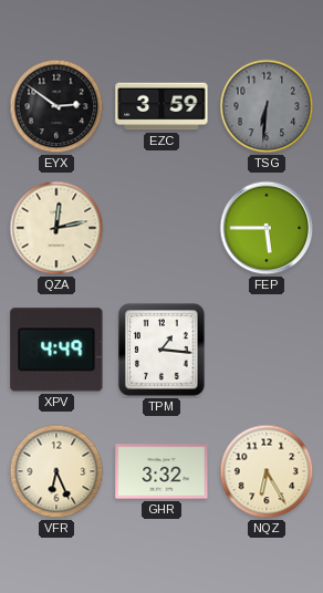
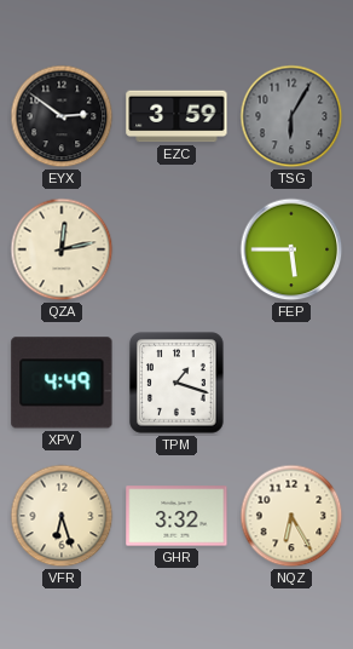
TSG: 6:31 -> 6:05
TPM: 1:16 -> 1:18
VFR: 6:26 -> 6:27
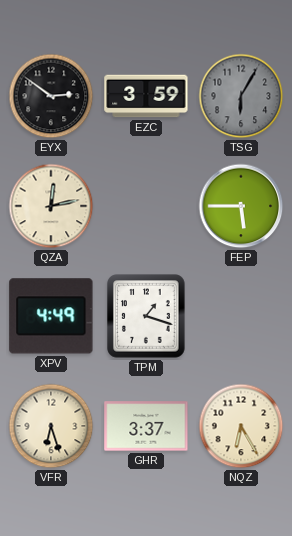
GHR: 3:32 -> 3:37
